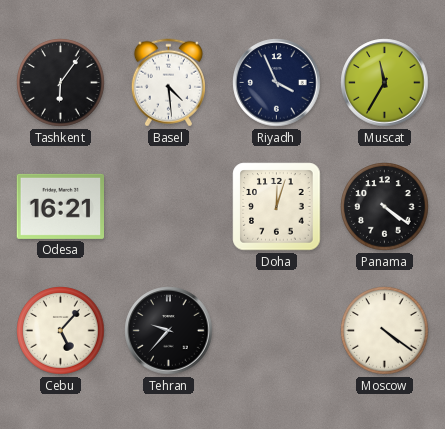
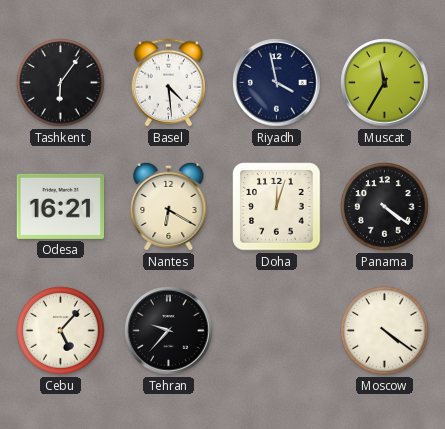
Riyadh: 3:56 -> 3:58
Nantes: none -> 6:20
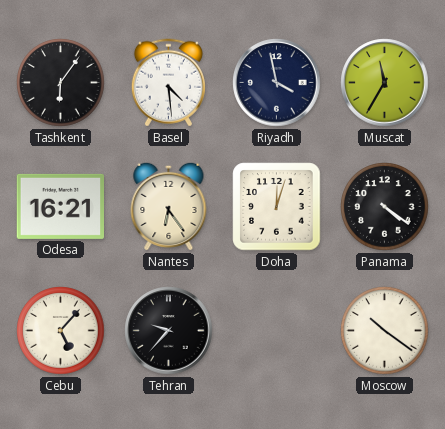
Nantes: 6:20 -> 6:24
Moscow: 4:21 -> 10:21
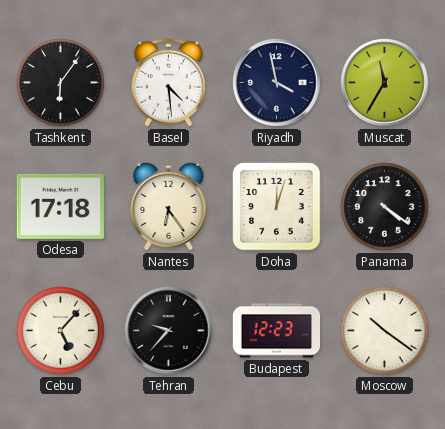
Odesa: 16:21 -> 17:18
Budapest: none -> 12:23
